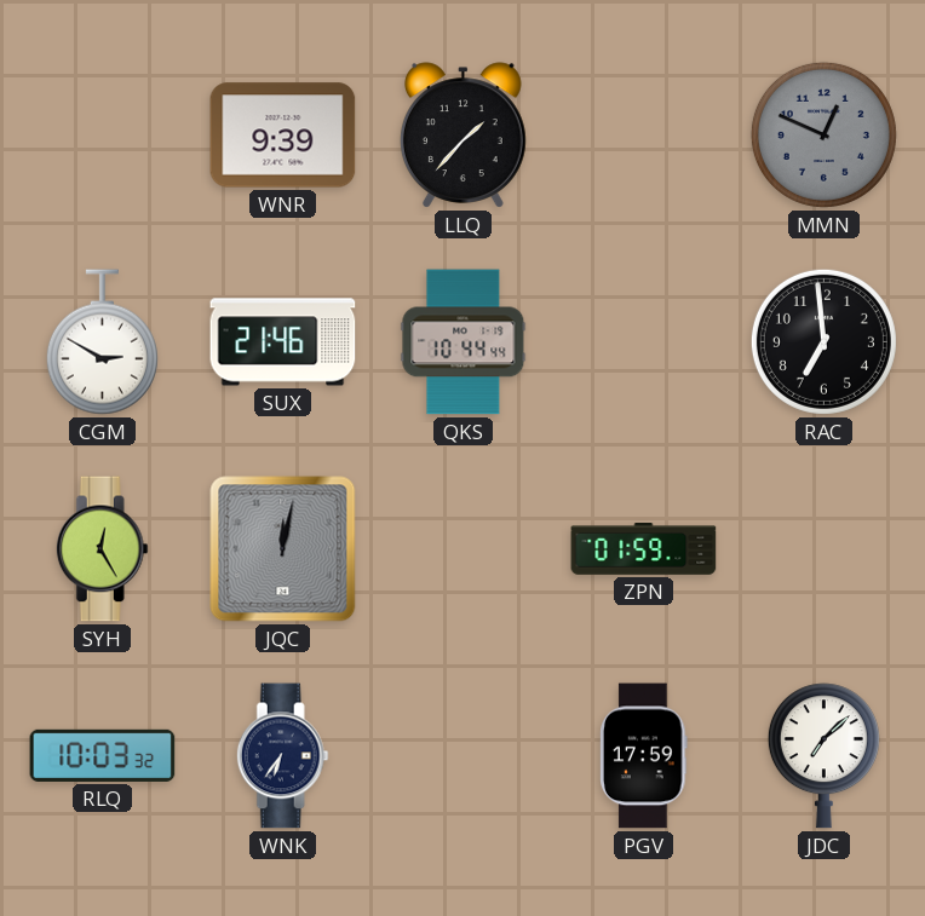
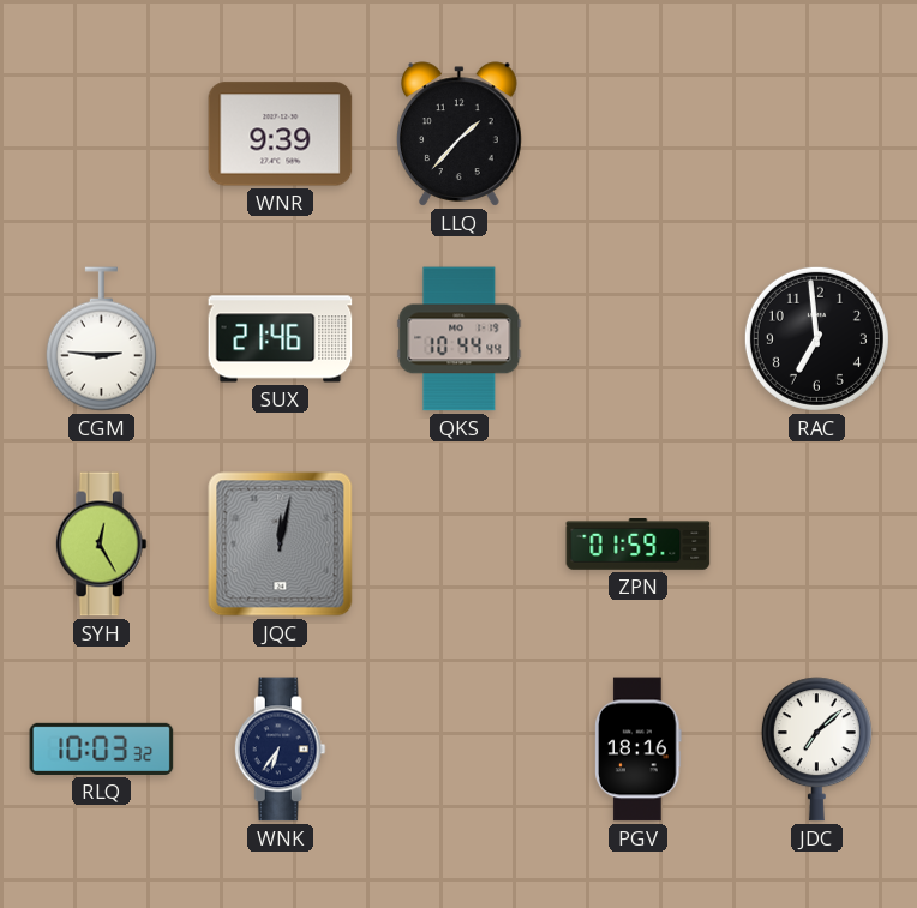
MMN: 12:49 -> none
CGM: 2:50 -> 2:46
PGV: 17:59 -> 18:16
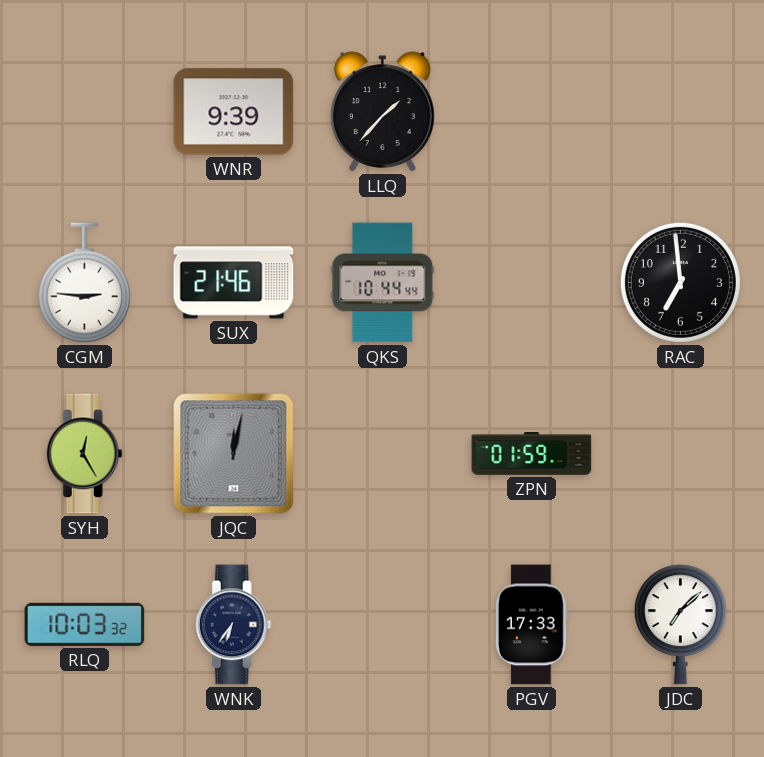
PGV: 18:16 -> 17:33
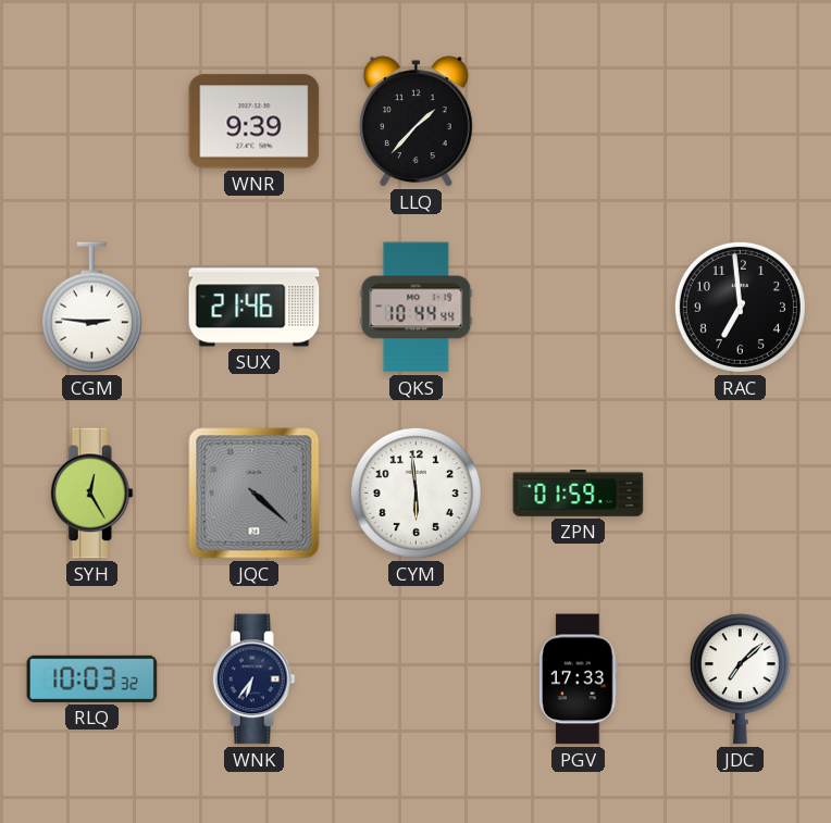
JQC: 12:02 -> 4:22
CYM: none -> 5:59
